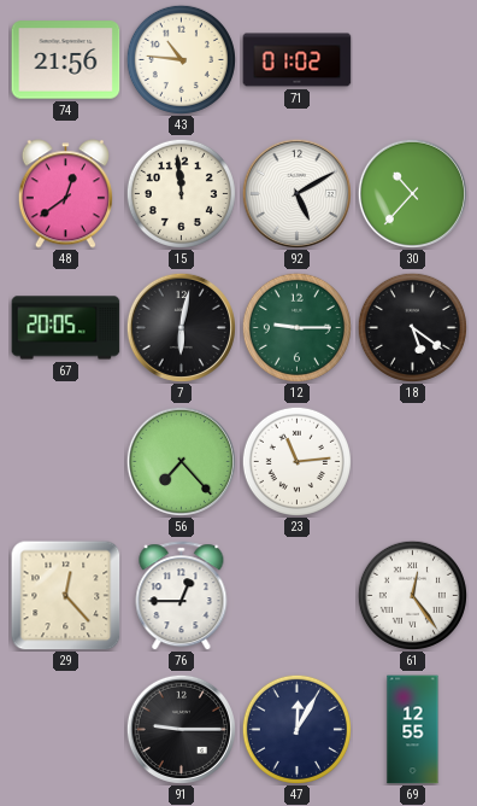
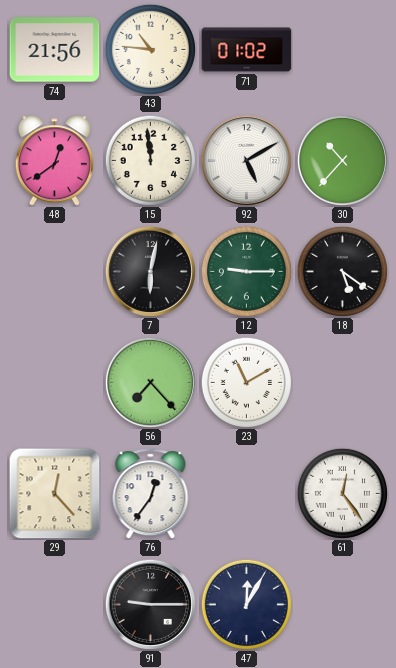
67: 20:05 -> none
23: 11:14 -> 11:10
76: 12:45 -> 12:36
69: 12:55 -> none
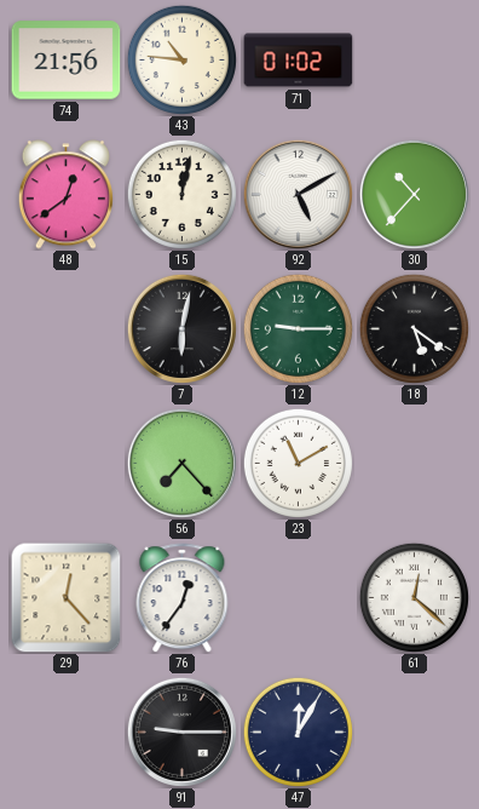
15: 11:59 -> 12:02
61: 12:24 -> 12:22
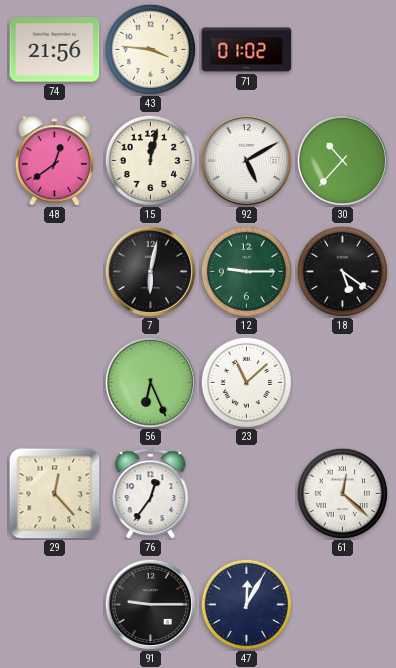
43: 10:46 -> 3:46
56: 7:23 -> 6:26
23: 11:10 -> 11:08
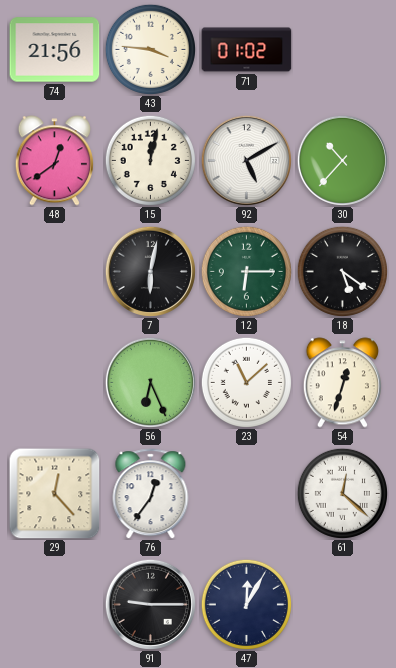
12: 9:15 -> 6:15
54: none -> 12:33
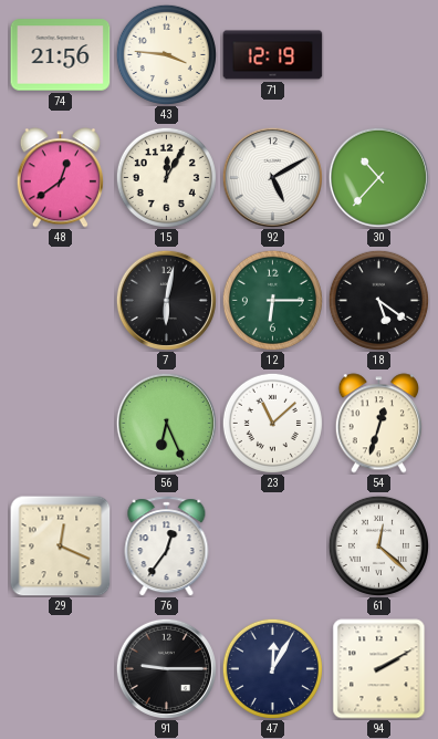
71: 01:02 -> 12:19
15: 12:02 -> 12:05
29: 12:23 -> 12:19
94: none -> 2:10
